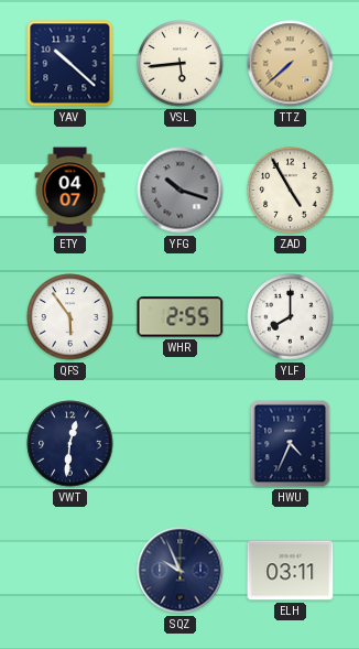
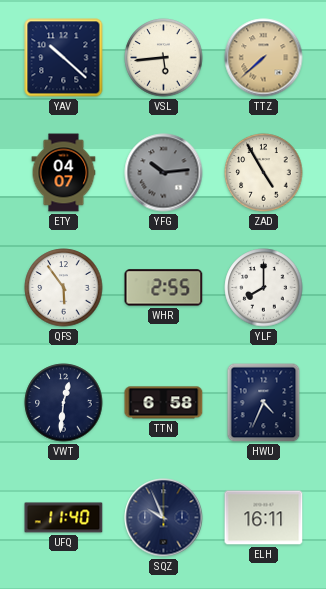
YFG: 10:18 -> 10:14
TTN: none -> 6:58
UFQ: none -> 11:40
ELH: 03:11 -> 16:11
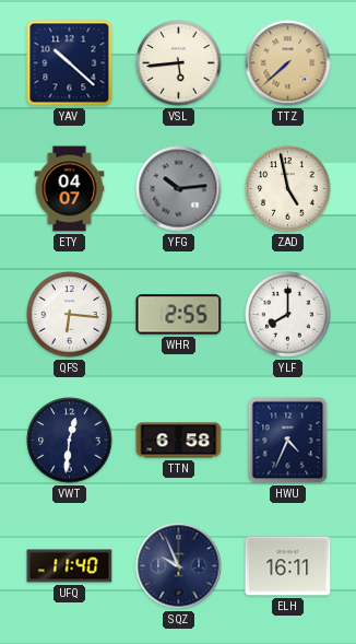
ZAD: 4:55 -> 4:58
QFS: 5:54 -> 6:16
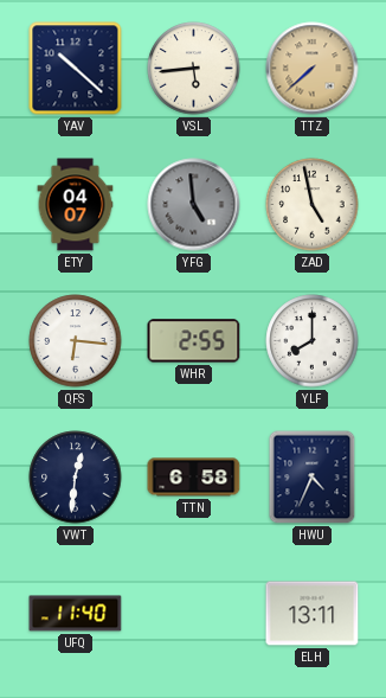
YFG: 10:14 -> 4:59
SQZ: 9:56 -> none
ELH: 16:11 -> 13:11
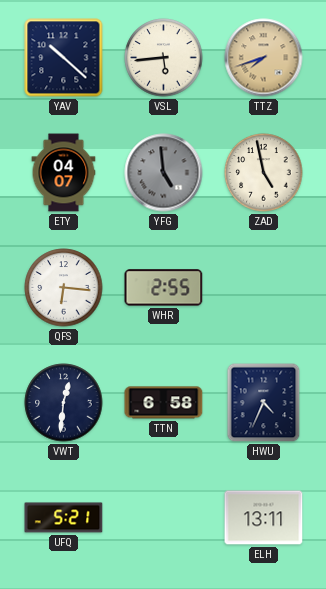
TTZ: 7:38 -> 7:42
YLF: 8:00 -> none
UFQ: 11:40 -> 5:21
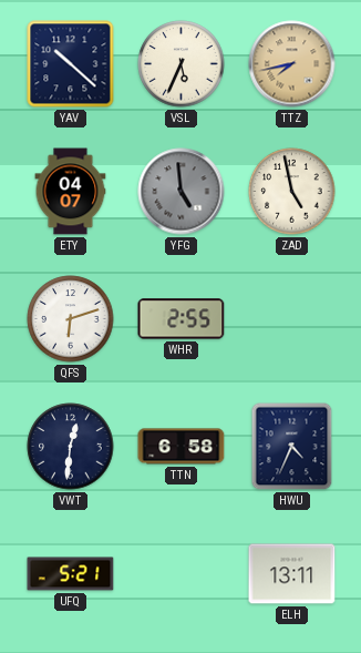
VSL: 5:44 -> 5:34
TTZ: 7:42 -> 7:43
QFS: 6:16 -> 6:12
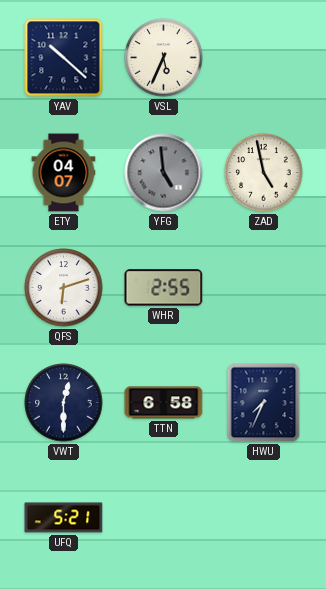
TTZ: 7:43 -> none
VWT: 12:31 -> 12:30
HWU: 4:34 -> 7:34
ELH: 13:11 -> none
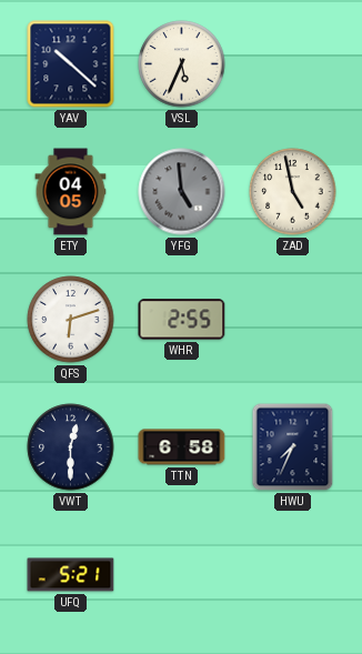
ETY: 04:07 -> 04:05
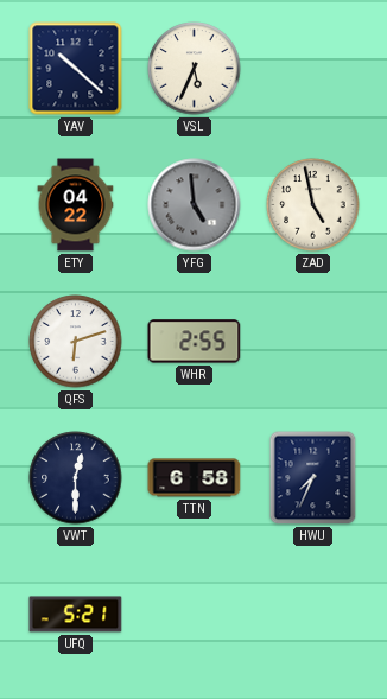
ETY: 04:05 -> 04:22
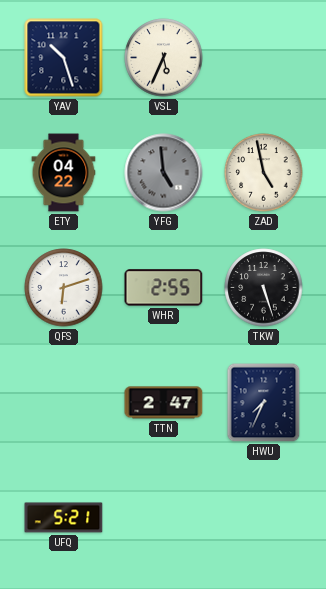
YAV: 10:22 -> 10:27
TKW: none -> 5:27
VWT: 12:30 -> none
TTN: 6:58 -> 2:47
